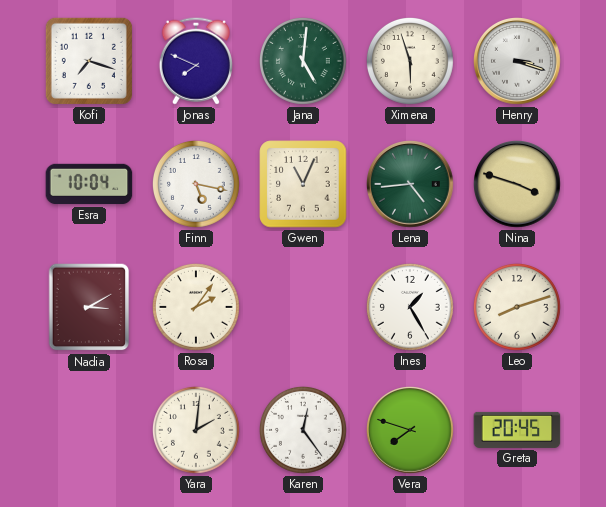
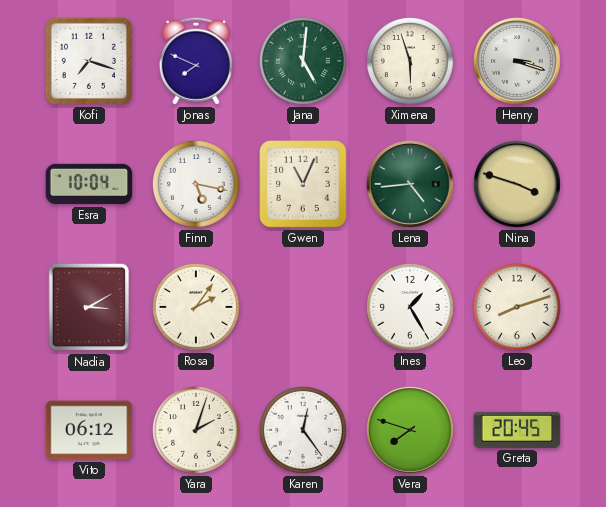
Vito: none -> 06:12
Yara: 2:01 -> 2:03
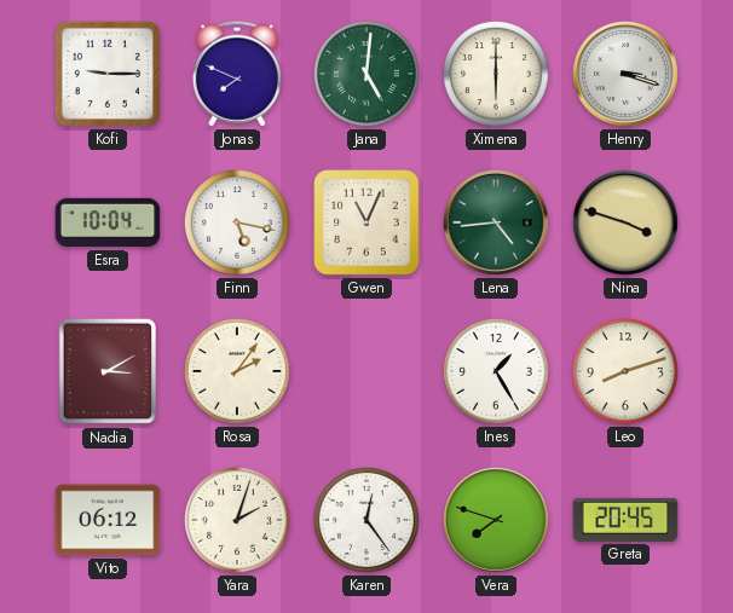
Kofi: 7:18 -> 9:15
Ximena: 5:57 -> 6:00
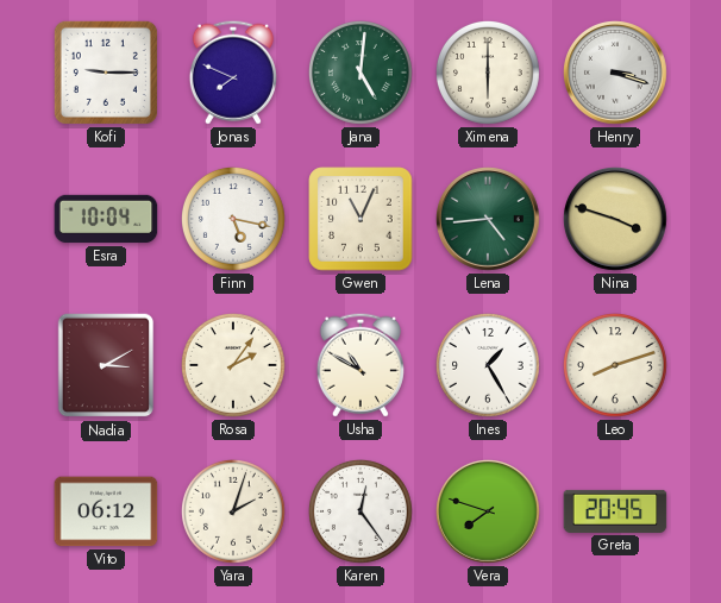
Usha: none -> 10:50
